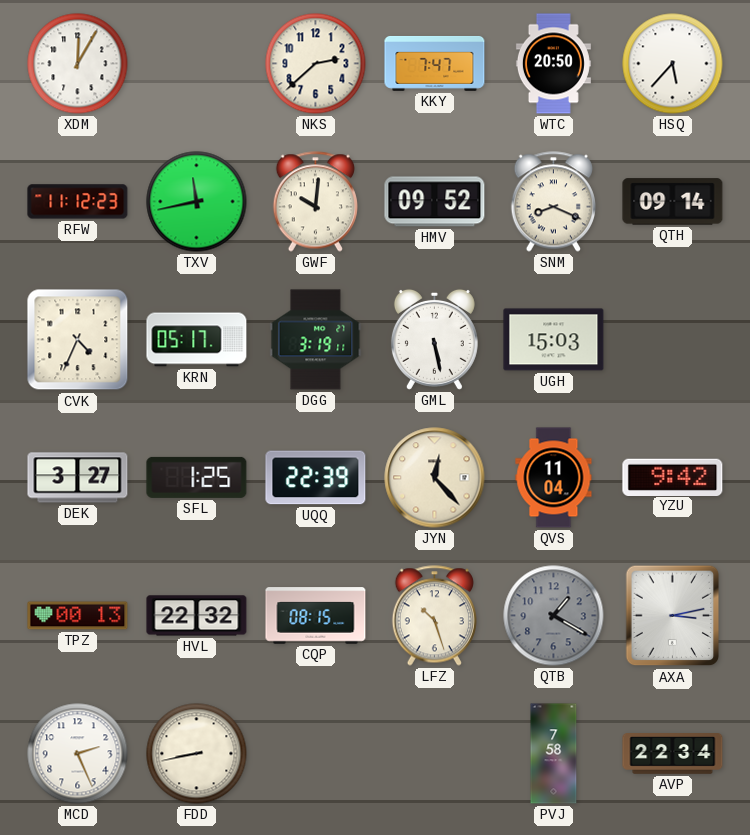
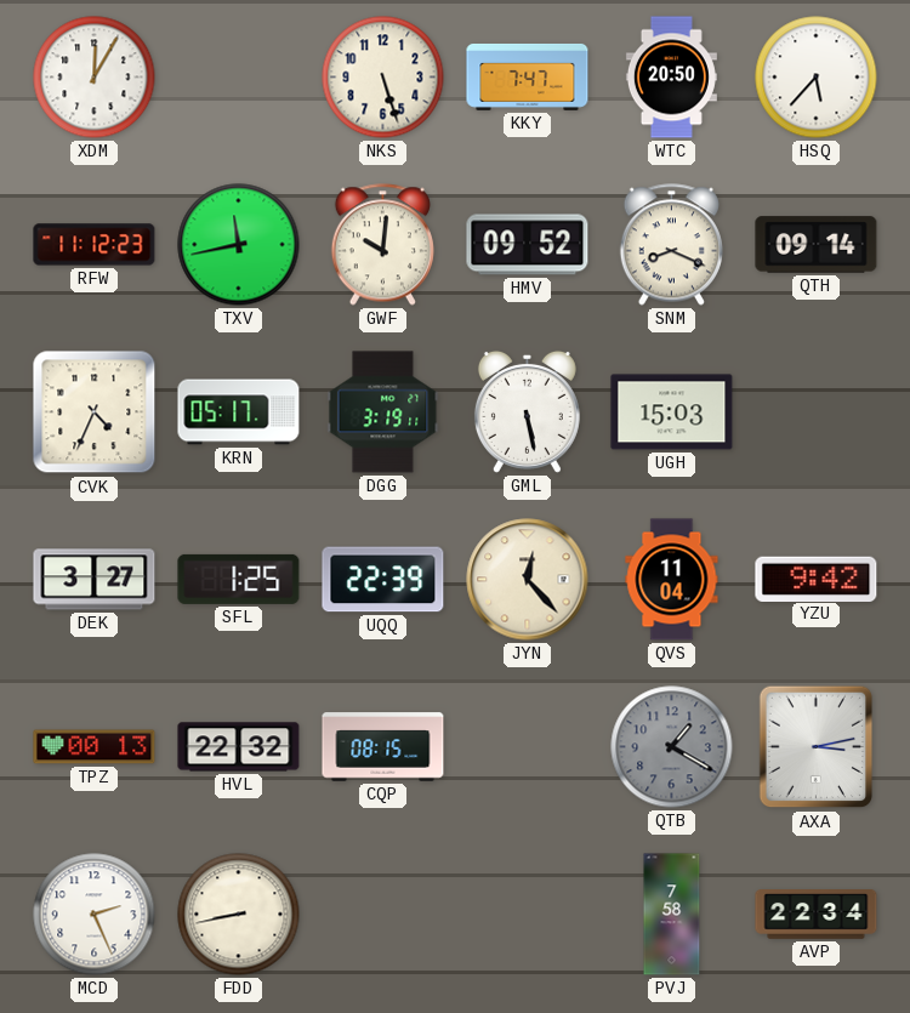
NKS: 2:38 -> 5:27
LFZ: 10:27 -> none
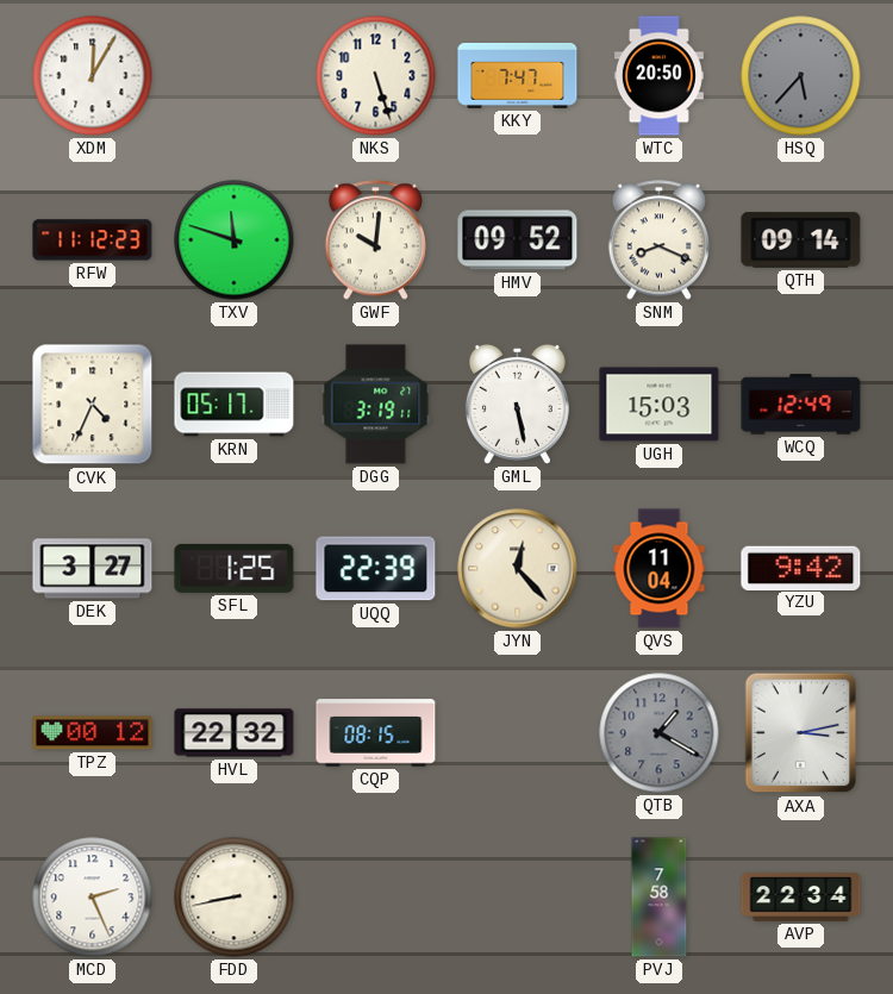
HSQ dial: white -> grey
TXV: 11:43 -> 11:48
WCQ: none -> 12:49
TPZ: 00:13 -> 00:12
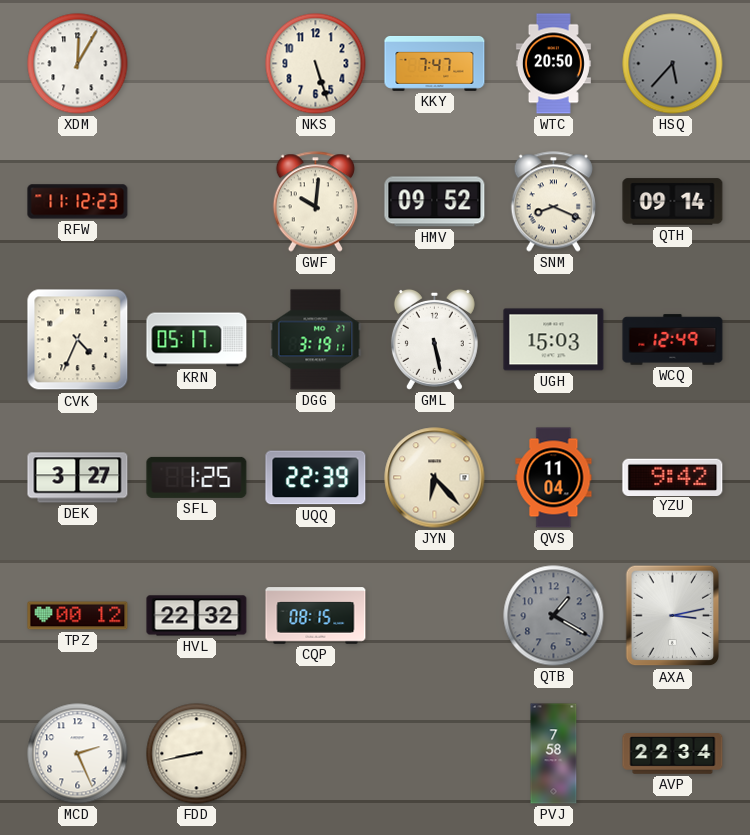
TXV: 11:48 -> none
JYN: 12:23 -> 6:23
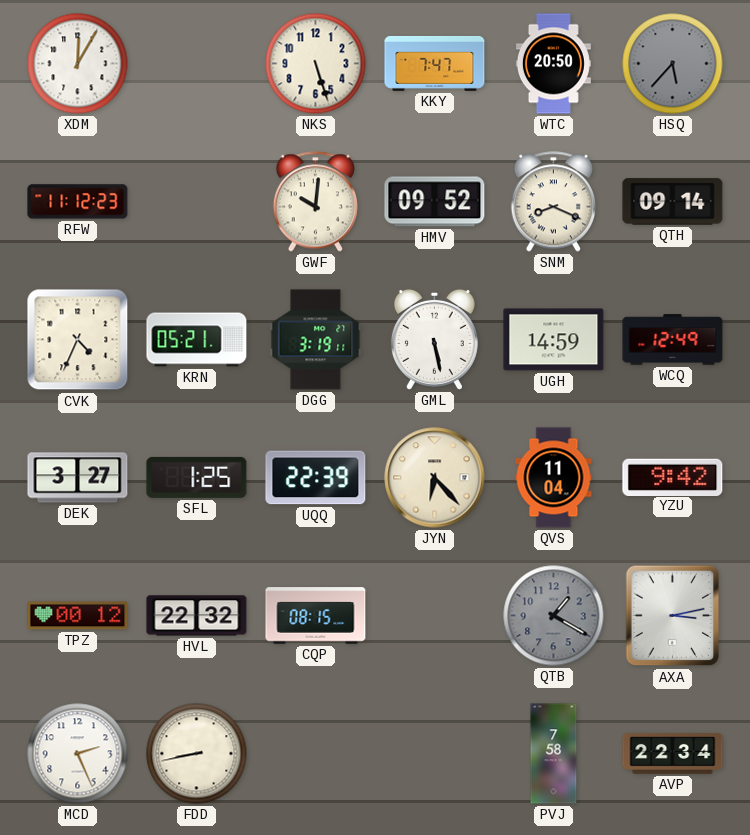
KRN: 05:17 -> 05:21
UGH: 15:03 -> 14:59
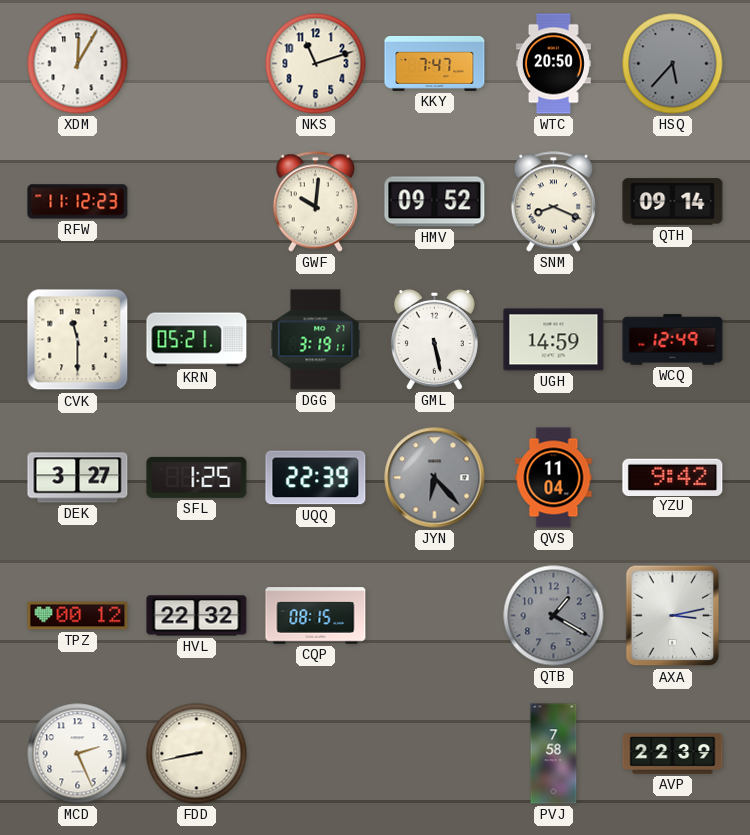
NKS: 5:27 -> 11:12
CVK: 4:34 -> 11:30
JYN dial: cream -> grey
AVP: 22:34 -> 22:39
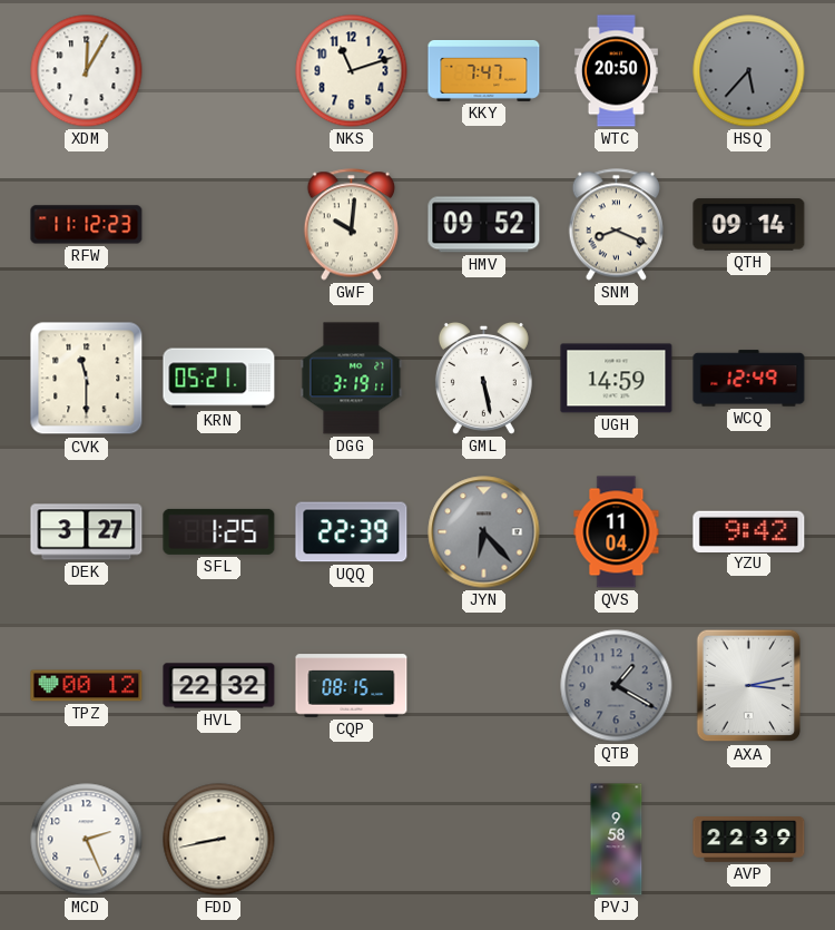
PVJ: 7:58 -> 9:58
